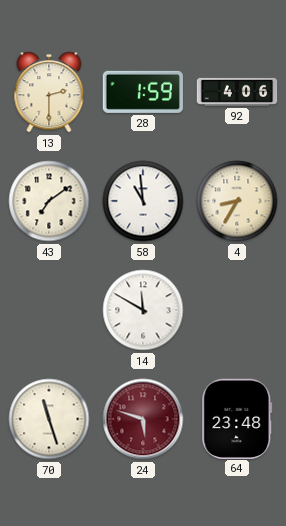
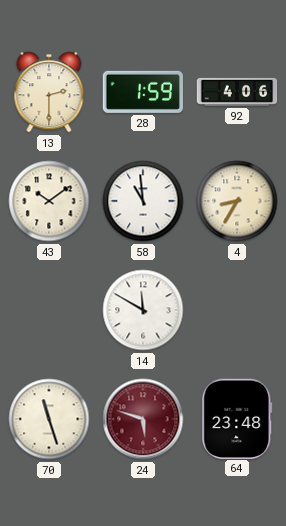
43: 7:09 -> 10:09
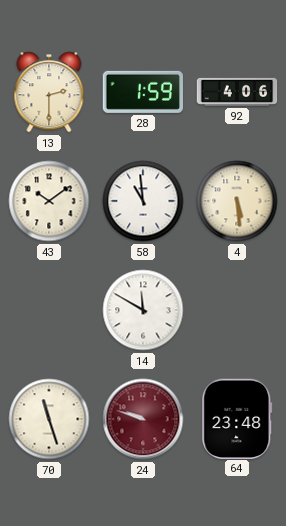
4: 8:35 -> 5:29
24: 5:48 -> 9:48
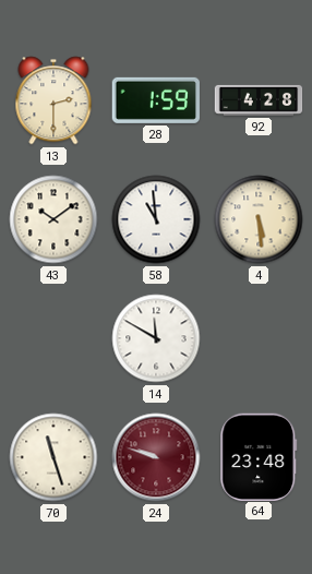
92: 4:06 -> 4:28
